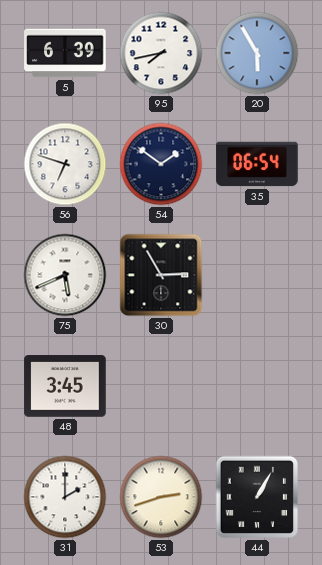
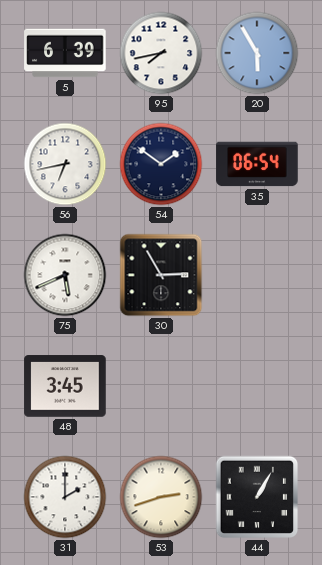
56: 6:48 -> 6:43
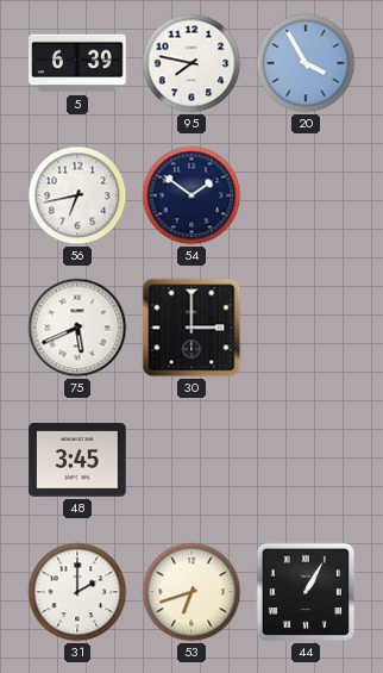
95: 7:43 -> 7:47
20: 5:55 -> 3:55
35: 06:54 -> none
30: 2:55 -> 3:00
53: 2:42 -> 6:42
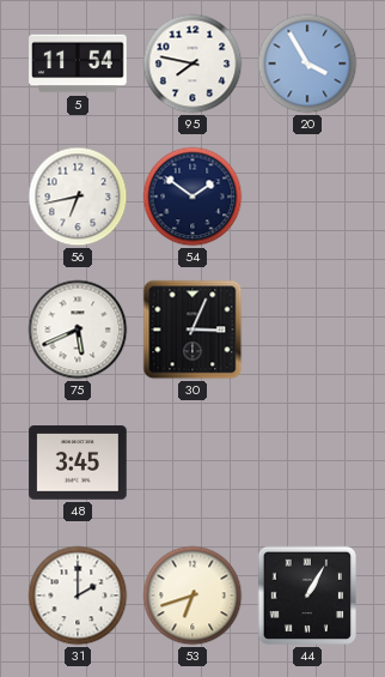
5: 6:39 -> 11:54
30: 3:00 -> 3:04
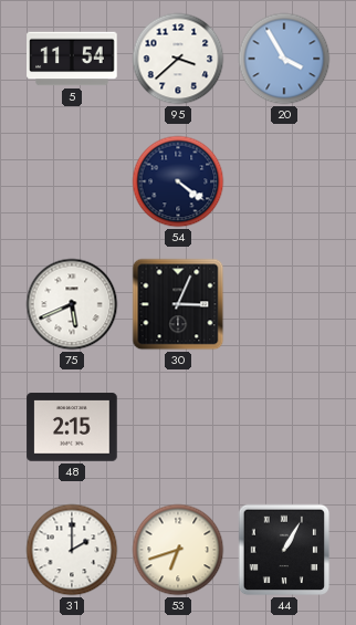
95: 7:47 -> 3:38
56: 6:43 -> none
54: 1:51 -> 4:21
48: 3:45 -> 2:15
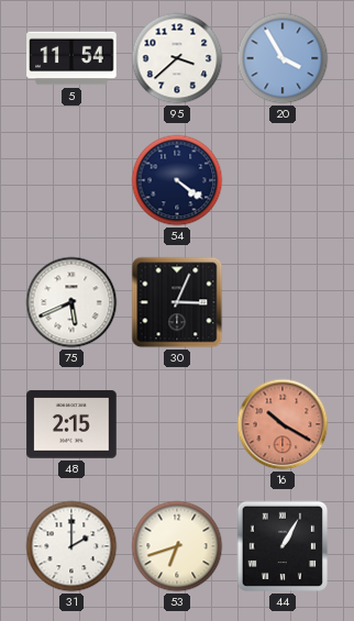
16: none -> 10:20
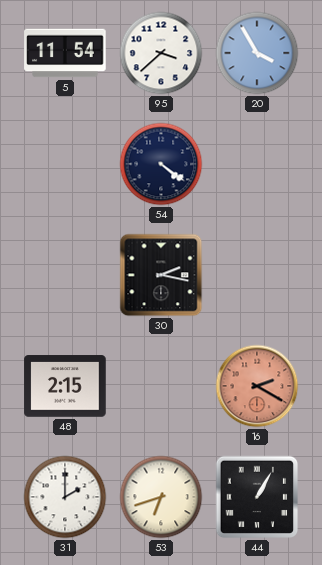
75: 5:41 -> none
30: 3:04 -> 2:17
16: 10:20 -> 2:20
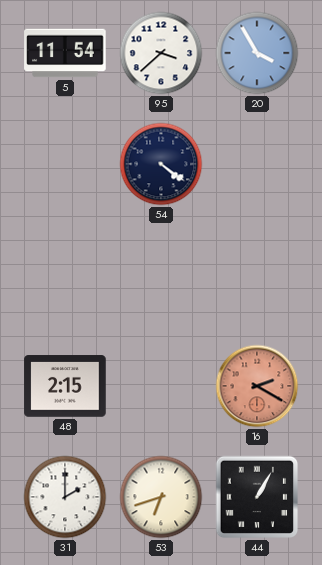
30: 2:17 -> none
